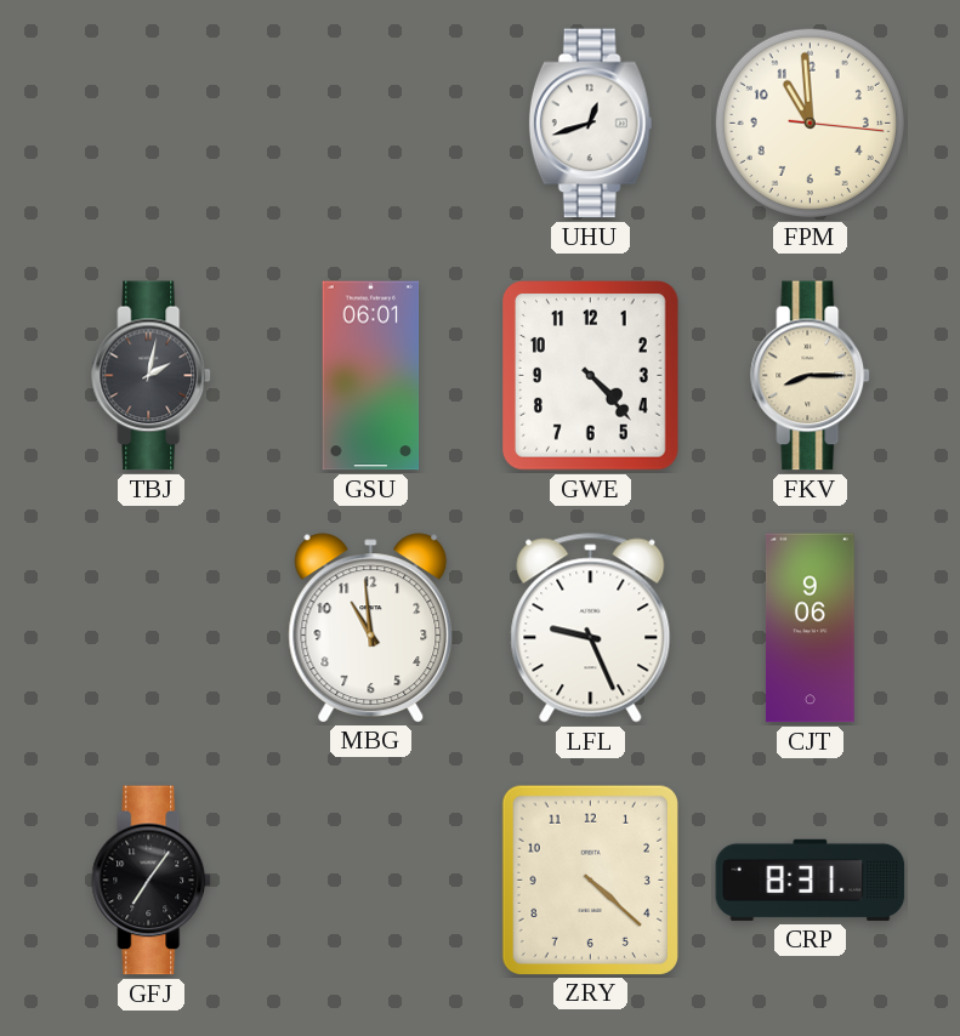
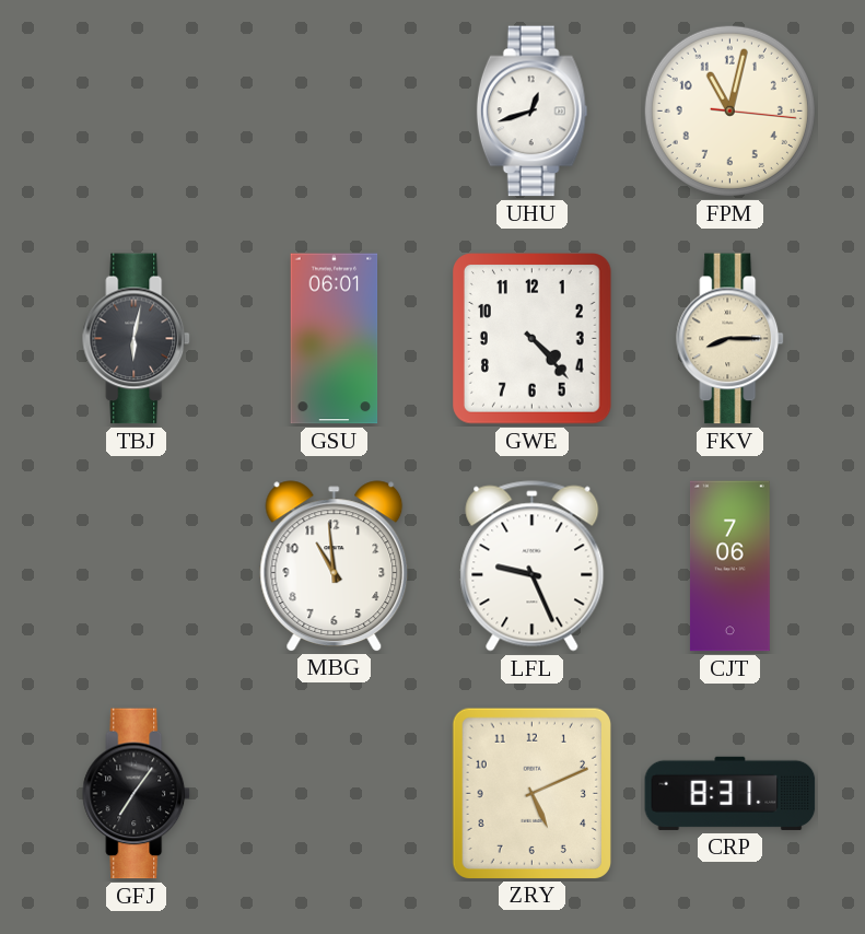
FPM: 10:59 -> 11:02
TBJ: 2:02 -> 6:02
CJT: 9:06 -> 7:06
ZRY: 4:22 -> 5:11
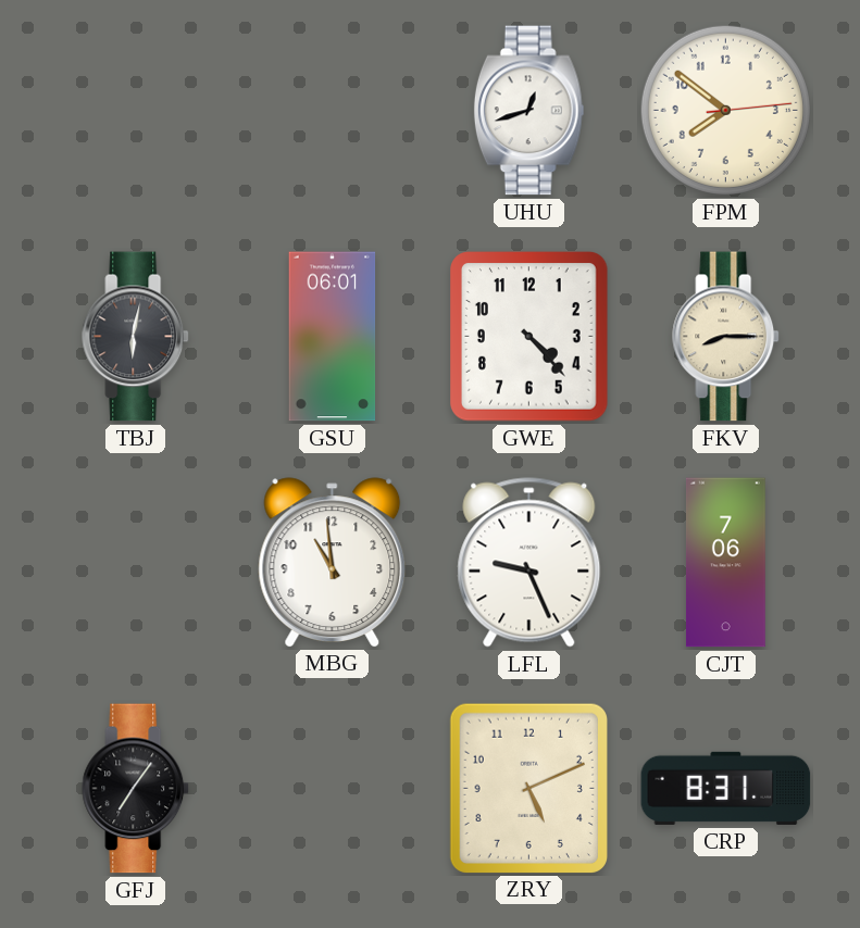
FPM: 11:02 -> 7:51
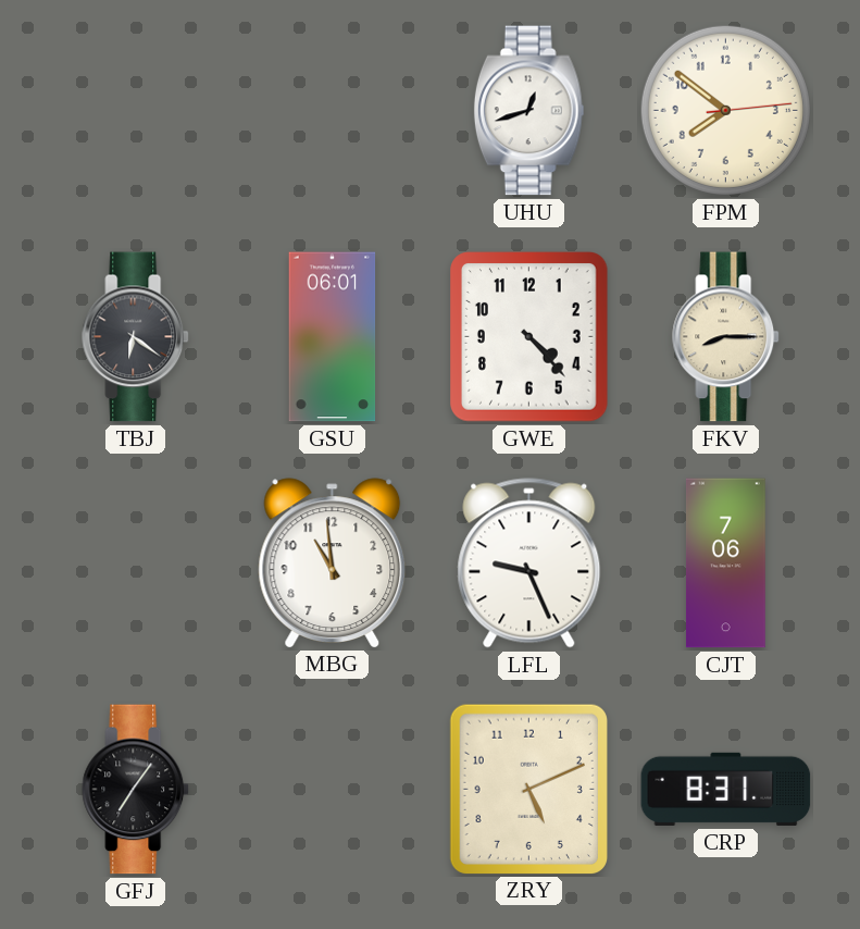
TBJ: 6:02 -> 6:21
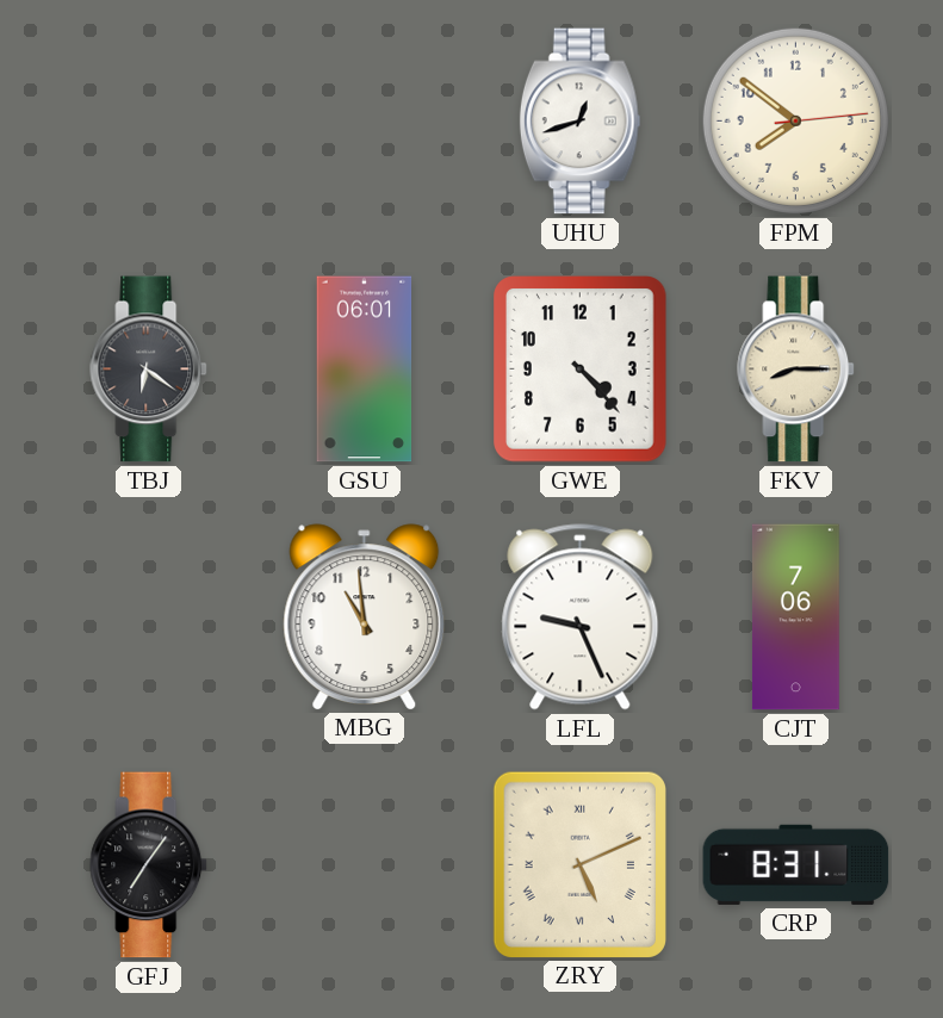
ZRY numerals: Arabic -> Roman
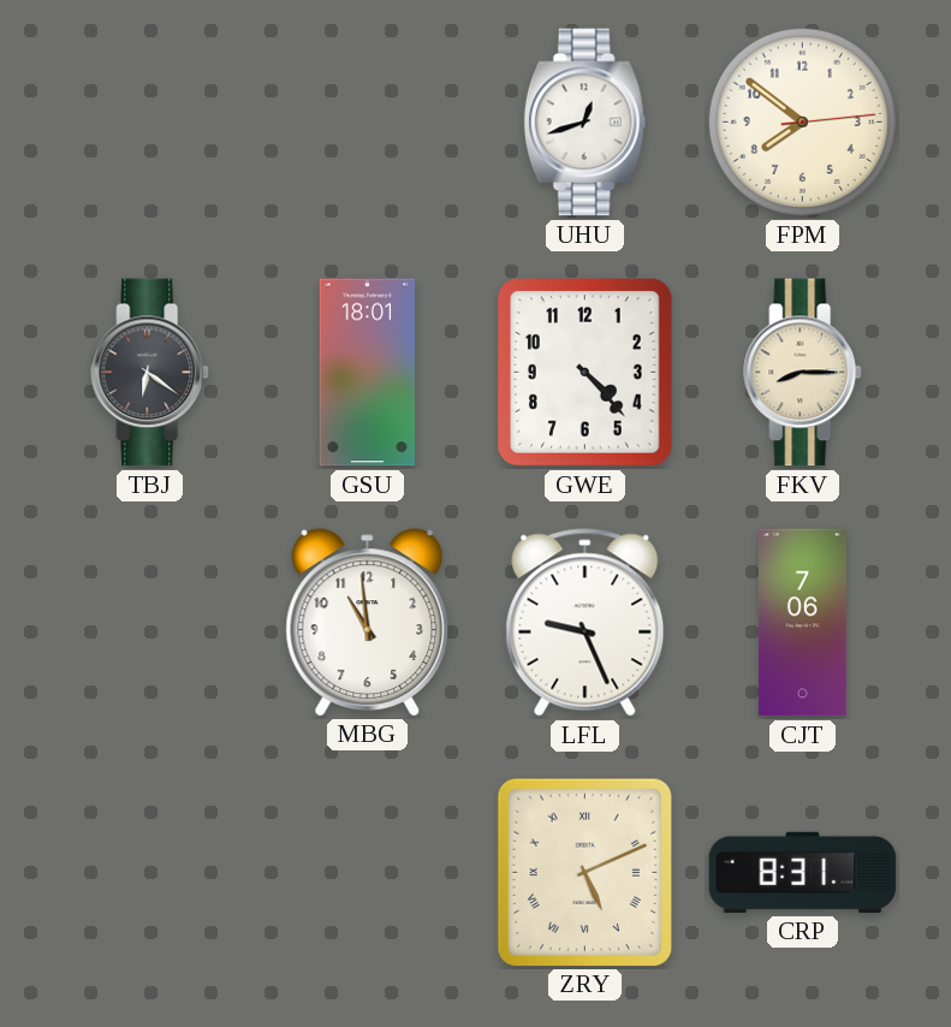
GSU: 06:01 -> 18:01
GFJ: 7:06 -> none
